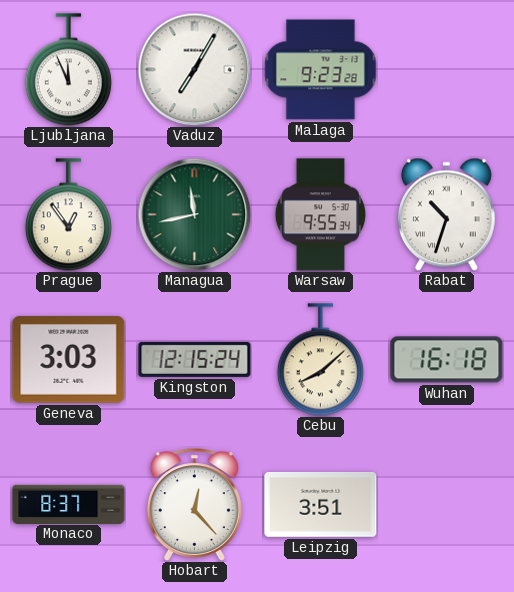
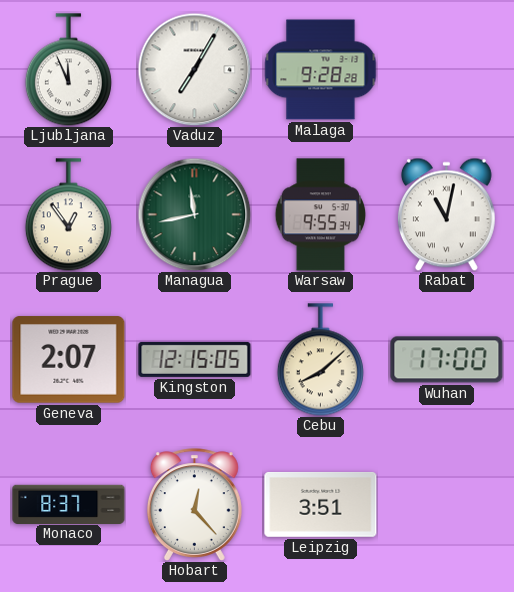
Malaga: 9:23 -> 9:28
Rabat: 10:33 -> 11:02
Geneva: 3:03 -> 2:07
Kingston: 12:15:24 -> 12:15:05
Wuhan: 16:18 -> 17:00
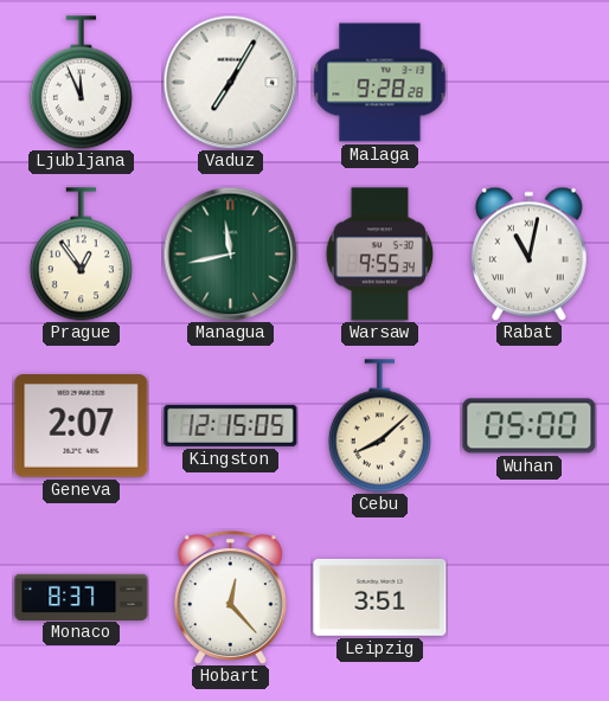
Wuhan: 17:00 -> 05:00
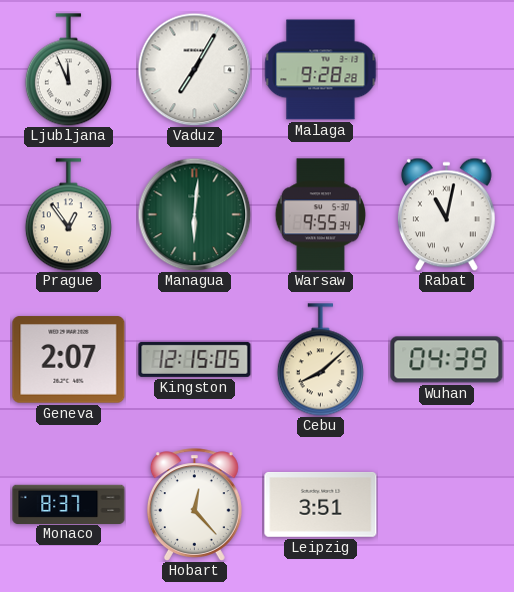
Managua: 11:43 -> 6:01
Wuhan: 05:00 -> 04:39
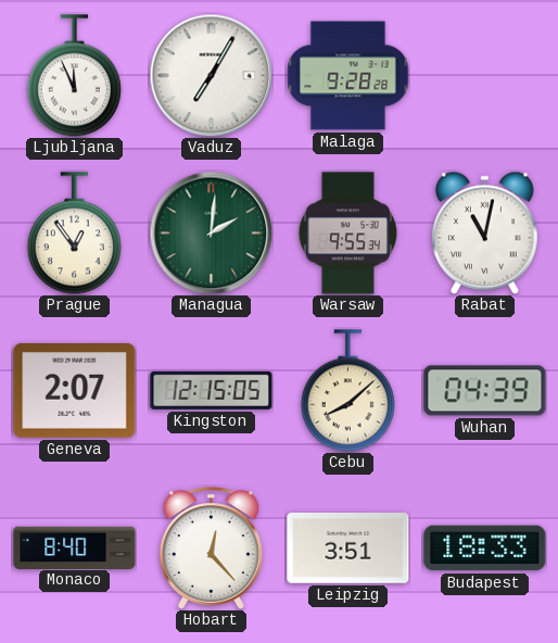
Managua: 6:01 -> 2:01
Monaco: 8:37 -> 8:40
Budapest: none -> 18:33
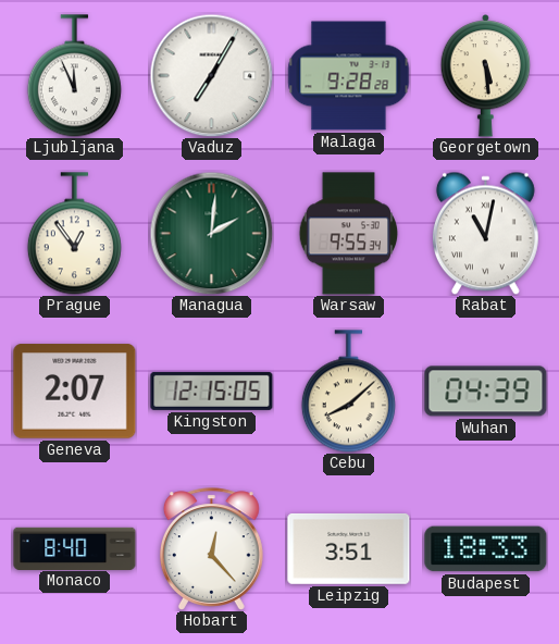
Georgetown: none -> 5:29
